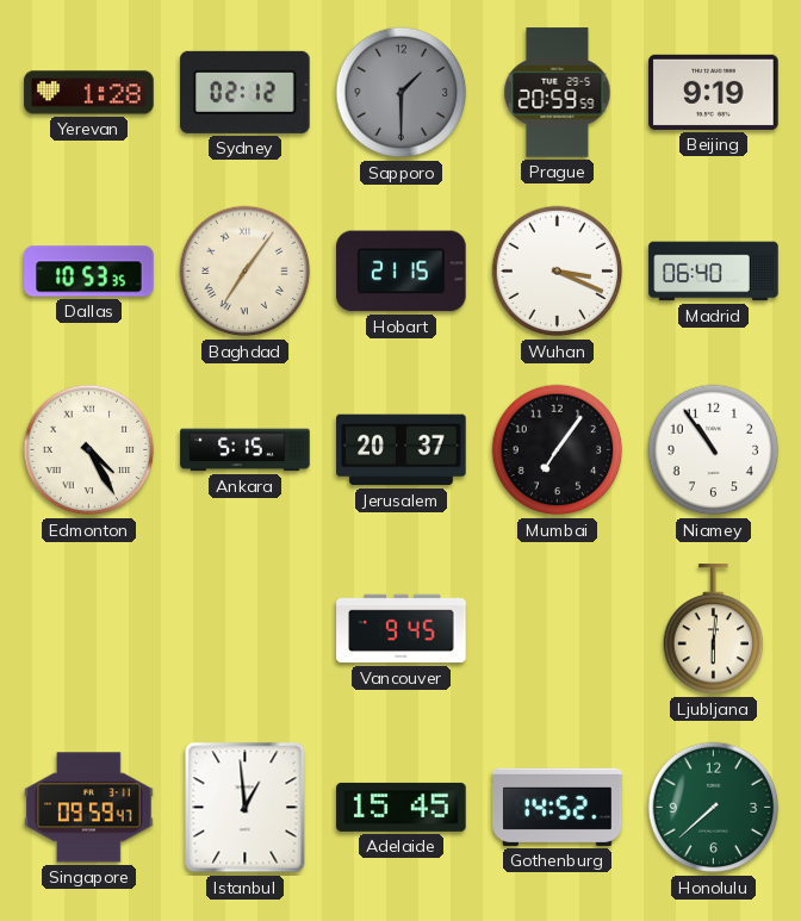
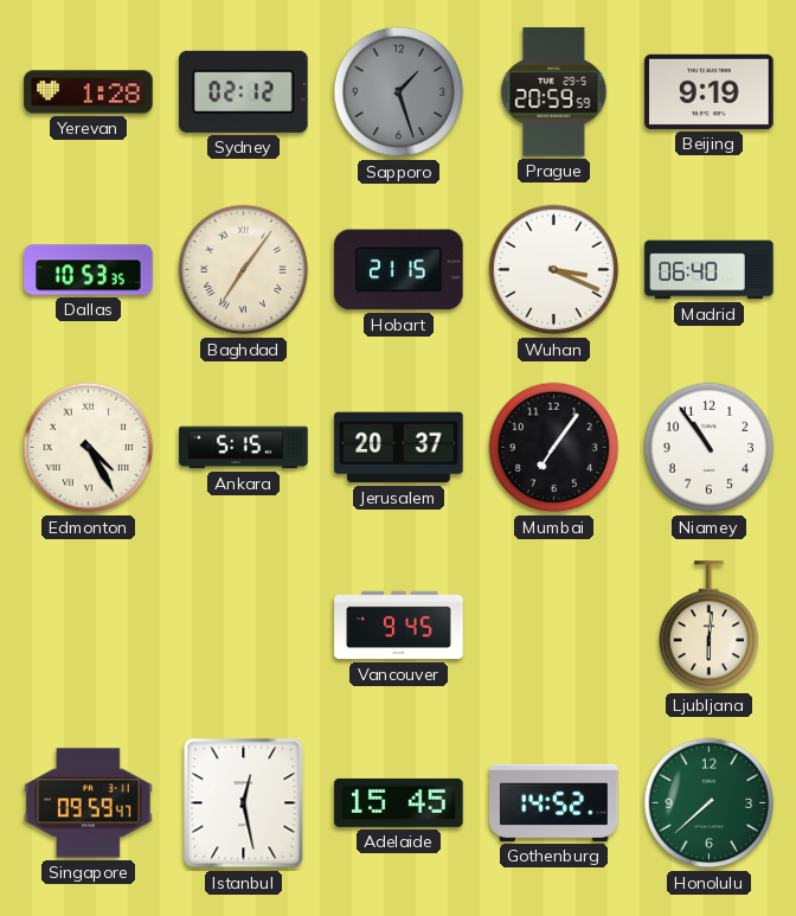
Sapporo: 1:30 -> 1:27
Istanbul: 12:59 -> 12:28
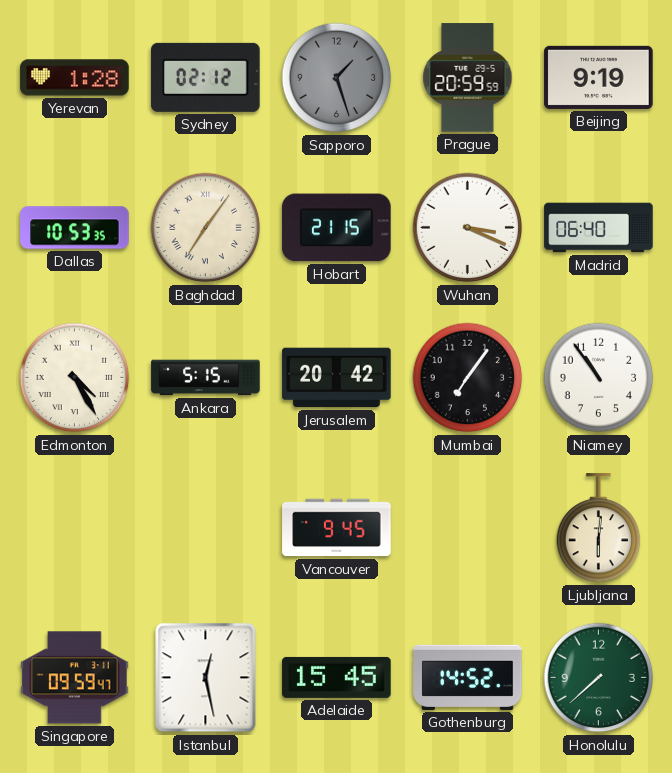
Jerusalem: 20:37 -> 20:42
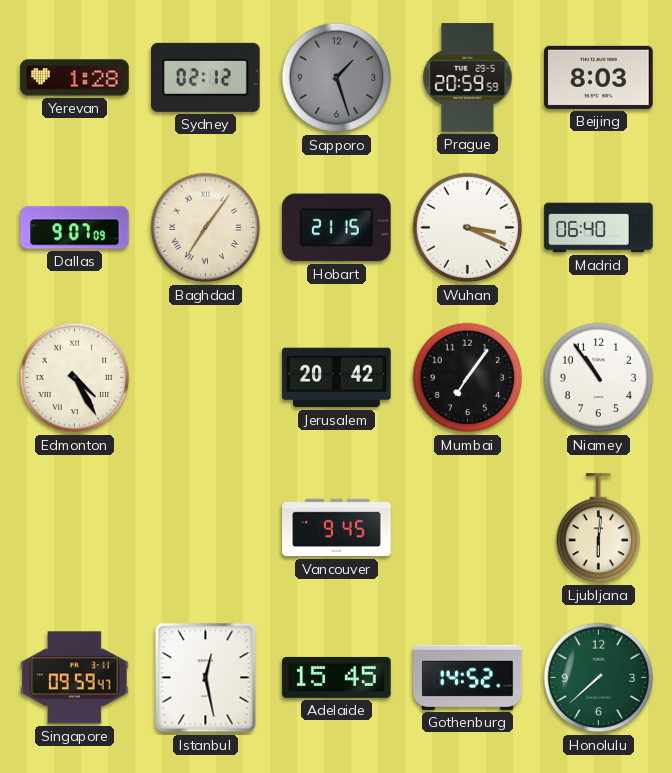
Beijing: 9:19 -> 8:03
Dallas: 10:53 -> 9:07
Ankara: 5:15 -> none
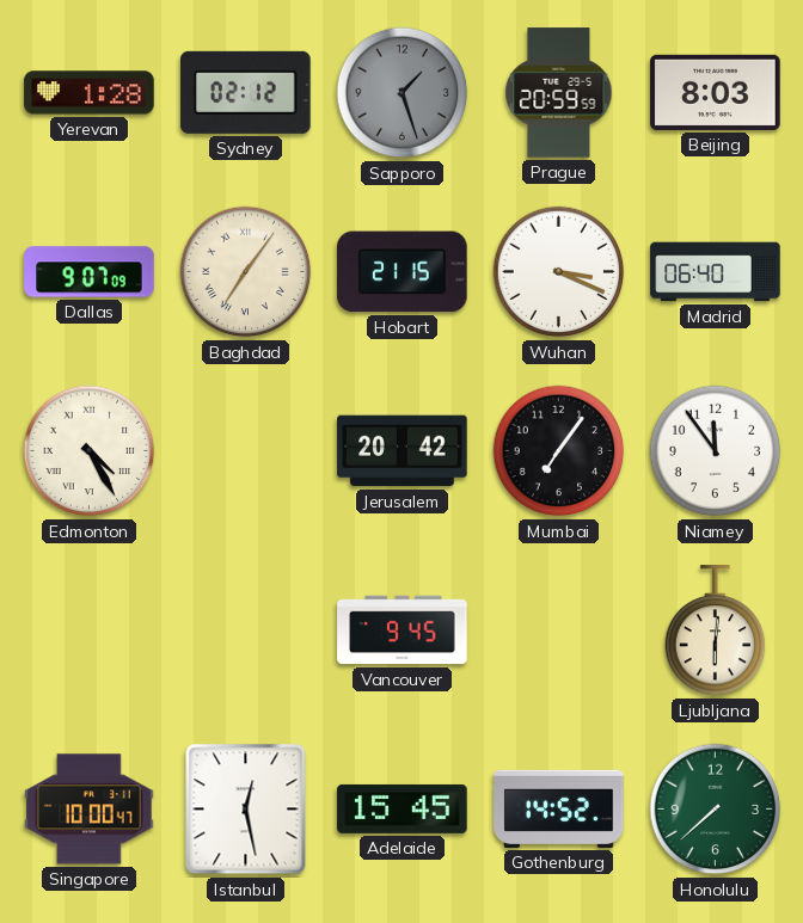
Niamey: 10:54 -> 11:54
Singapore: 09:59 -> 10:00
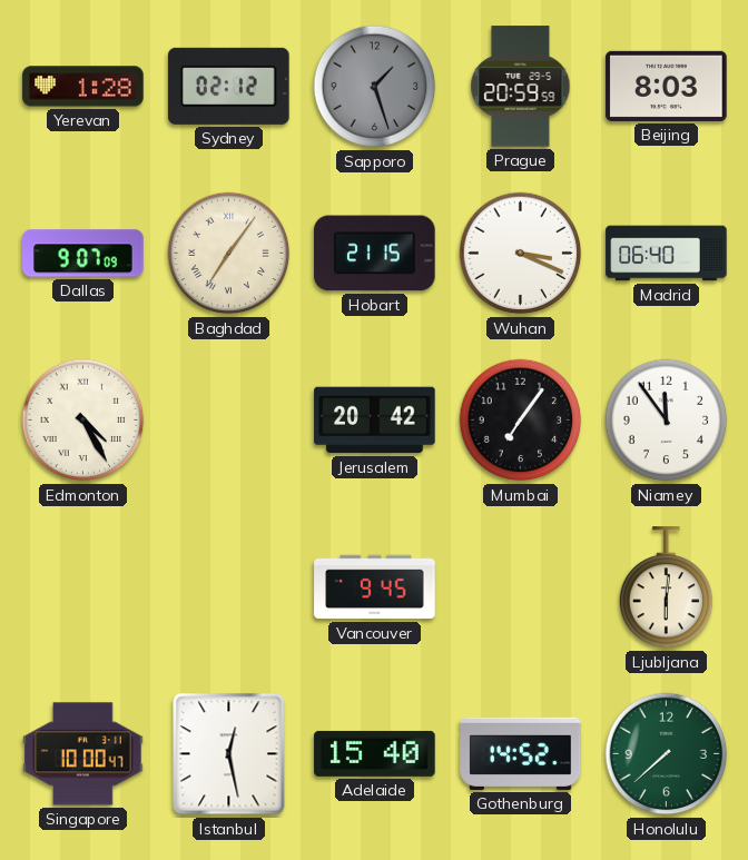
Adelaide: 15:45 -> 15:40
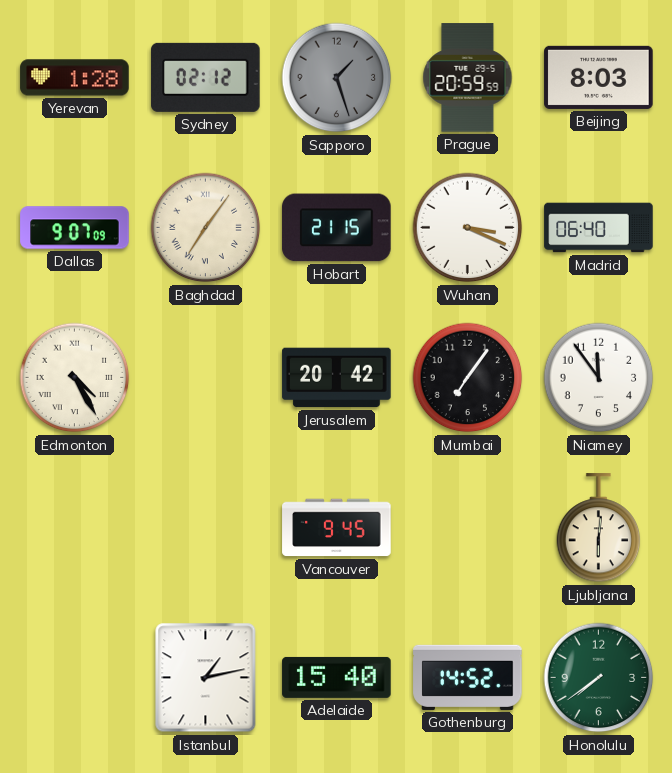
Singapore: 10:00 -> none
Istanbul: 12:28 -> 1:13
Honolulu: 7:38 -> 7:39
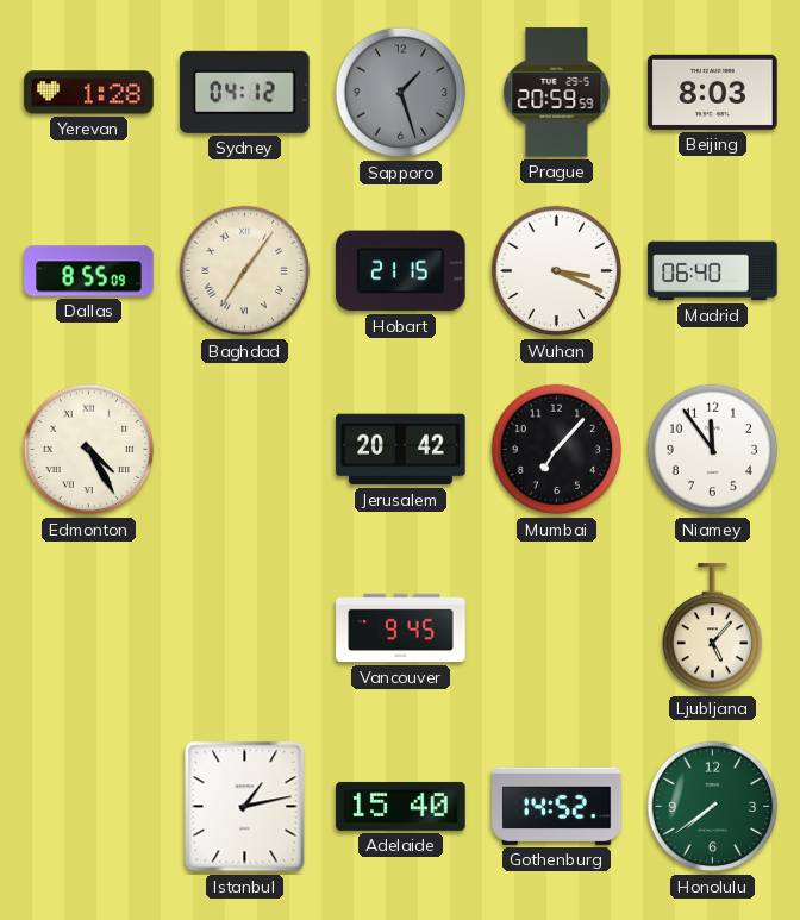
Sydney: 02:12 -> 04:12
Dallas: 9:07 -> 8:55
Mumbai: 7:06 -> 7:07
Ljubljana: 6:01 -> 5:07
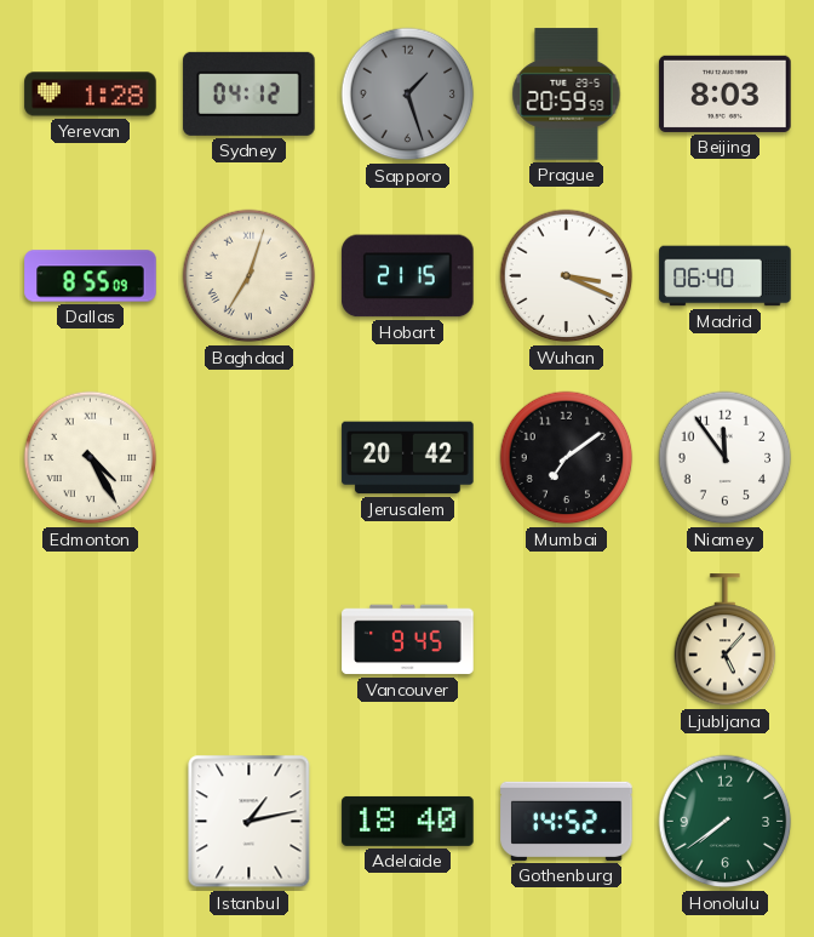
Baghdad: 7:06 -> 7:03
Mumbai: 7:07 -> 7:09
Adelaide: 15:40 -> 18:40
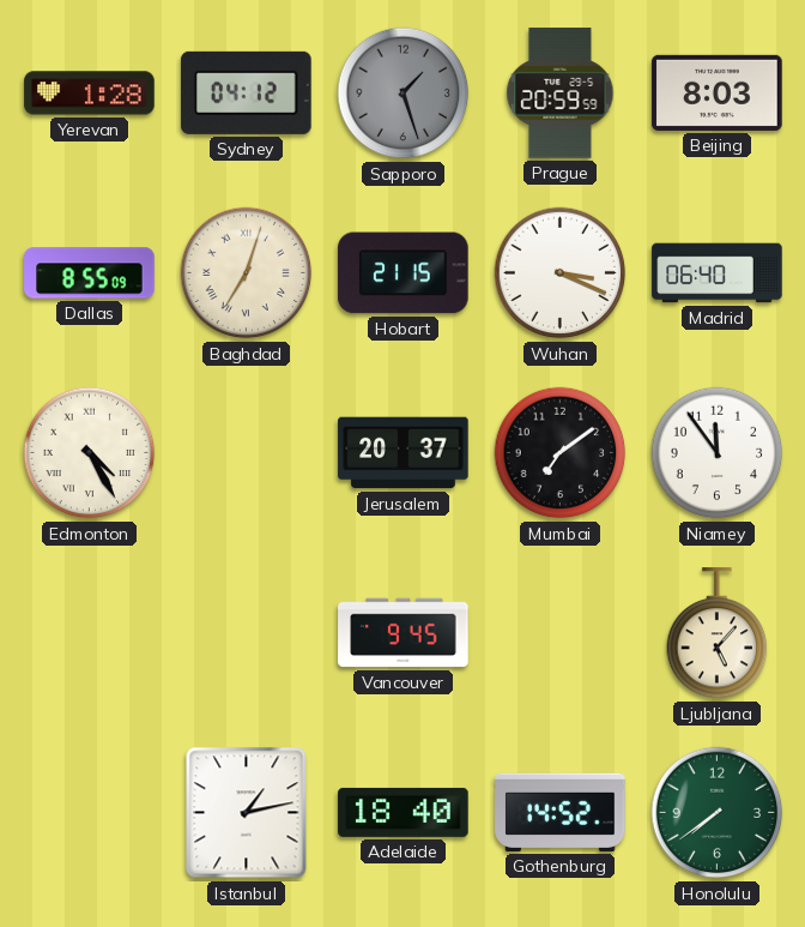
Jerusalem: 20:42 -> 20:37
